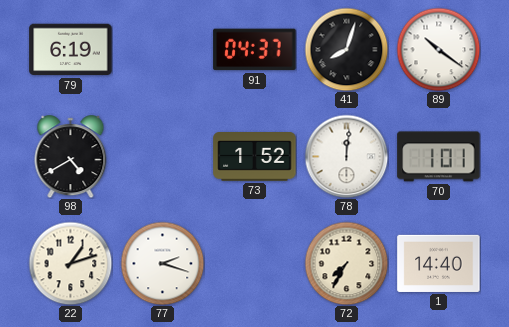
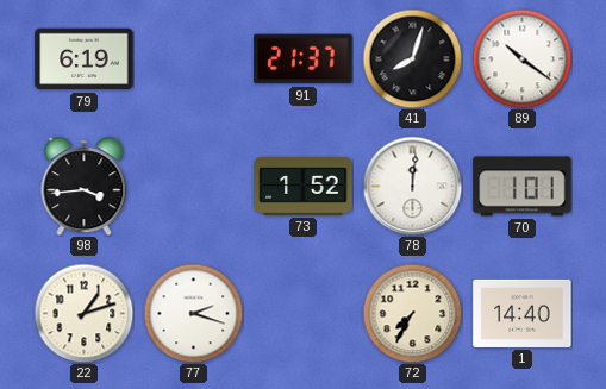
91: 04:37 -> 21:37
98: 4:40 -> 3:44
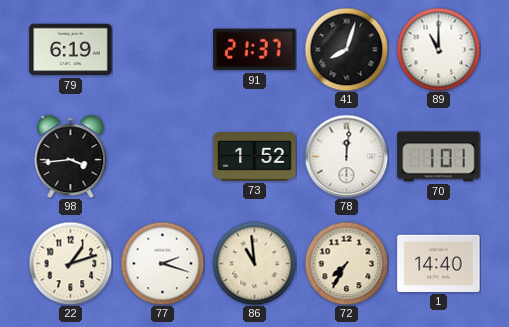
89: 10:21 -> 11:00
86: none -> 10:59
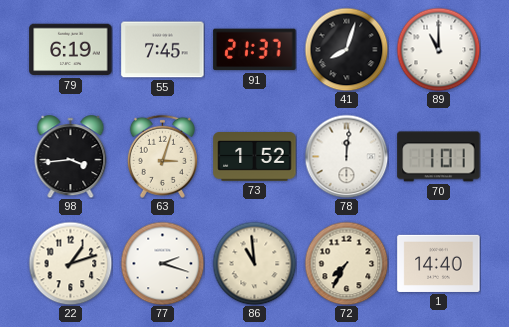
55: none -> 7:45
63: none -> 3:03
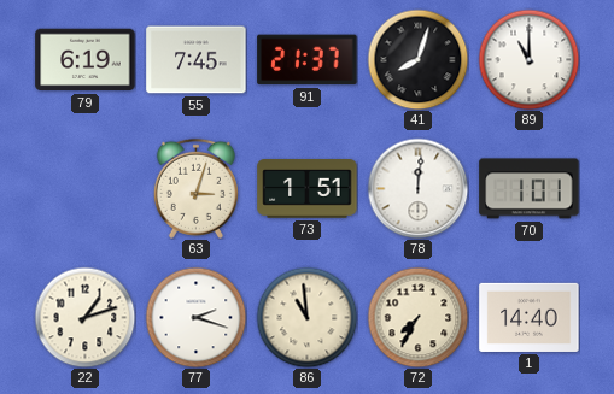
98: 3:44 -> none
73: 1:52 -> 1:51
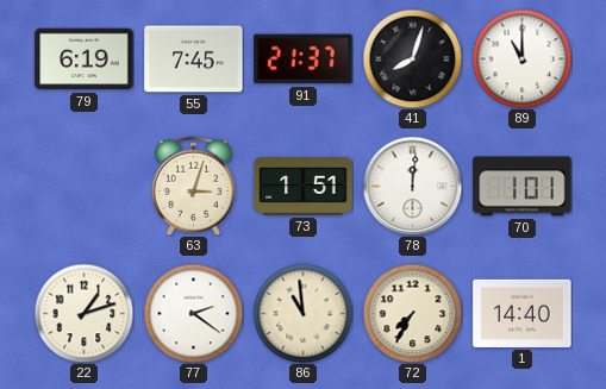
77: 2:18 -> 2:21
